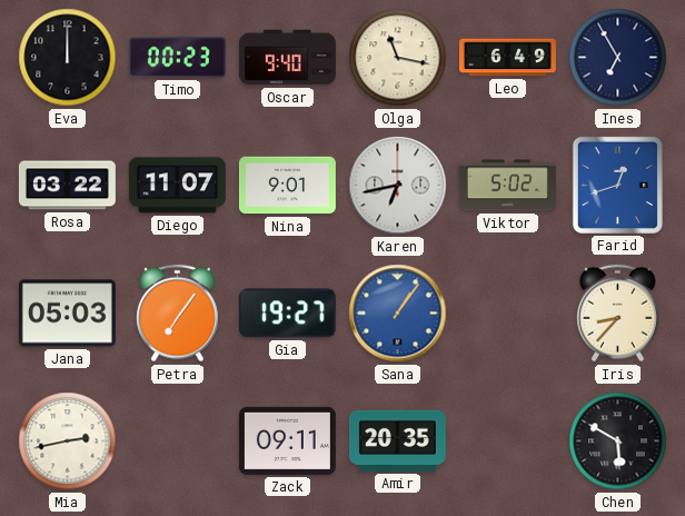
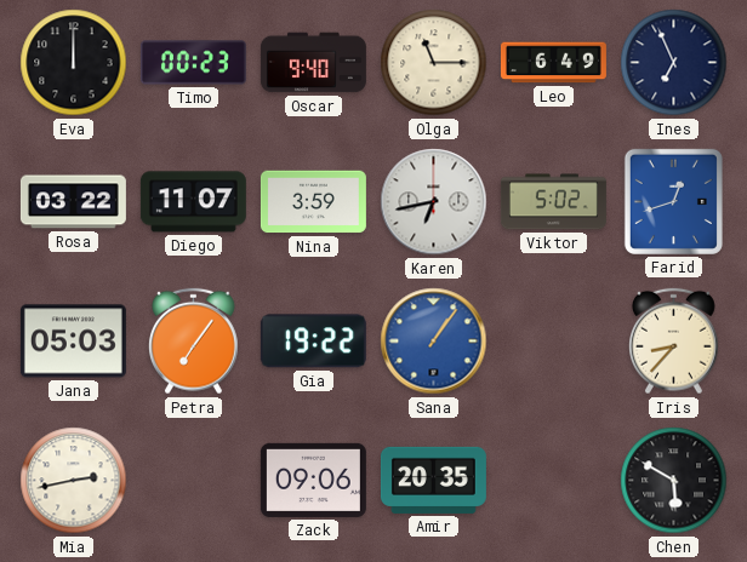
Olga: 11:17 -> 11:15
Ines: 6:55 -> 6:56
Nina: 9:01 -> 3:59
Gia: 19:27 -> 19:22
Zack: 09:11 -> 09:06
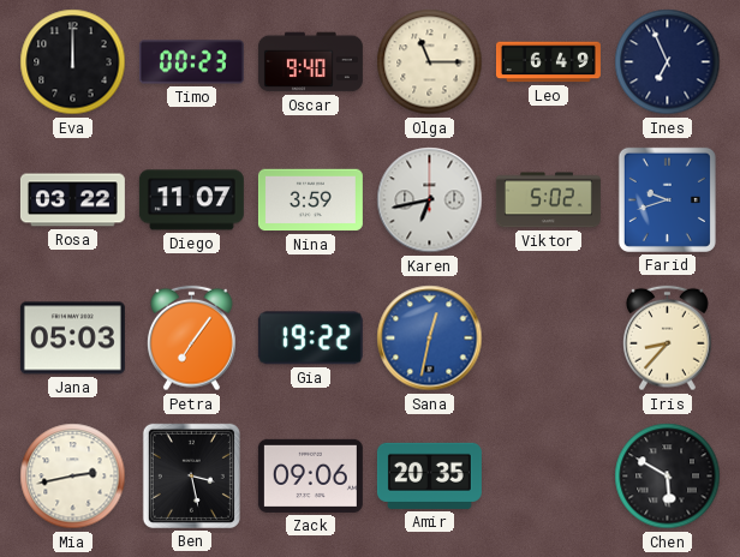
Farid: 12:42 -> 9:42
Sana: 1:06 -> 12:32
Ben: none -> 3:28
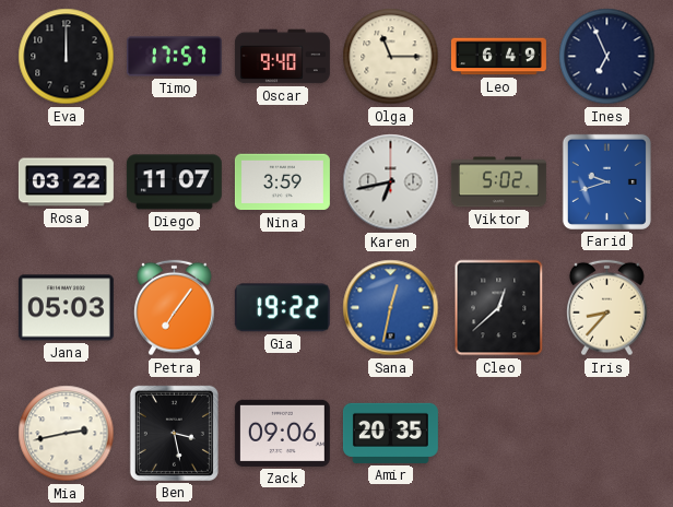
Timo: 00:23 -> 17:57
Cleo: none -> 12:38
Chen: 5:50 -> none
